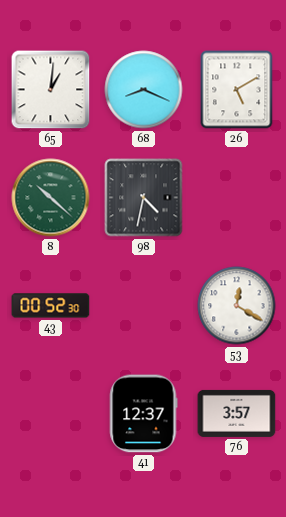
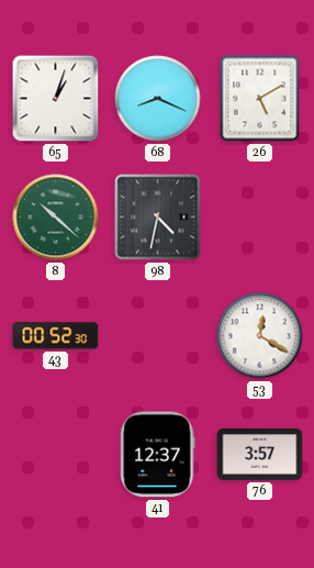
65: 1:01 -> 1:03
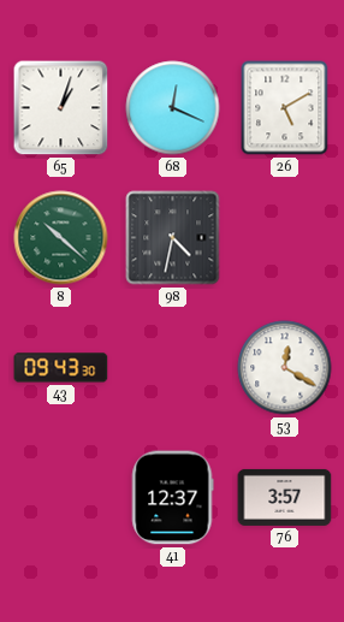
68: 8:19 -> 12:19
43: 00:52 -> 09:43
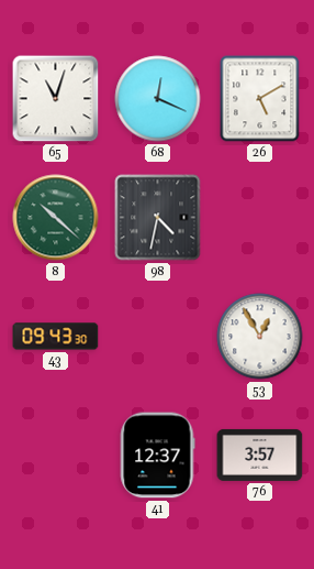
65: 1:03 -> 11:03
53: 12:20 -> 12:55
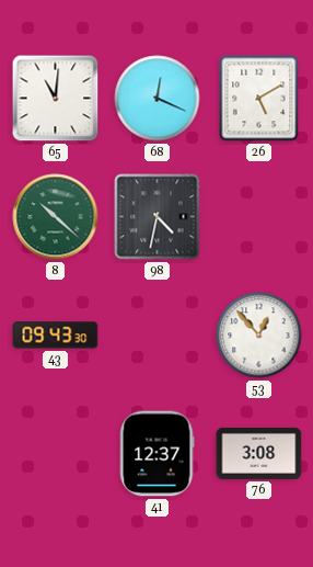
65: 11:03 -> 11:01
53: 12:55 -> 12:53
76: 3:57 -> 3:08
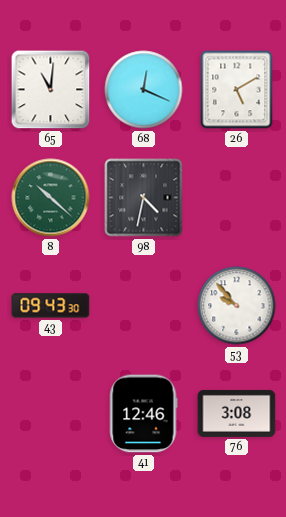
53: 12:53 -> 9:53
41: 12:37 -> 12:46
